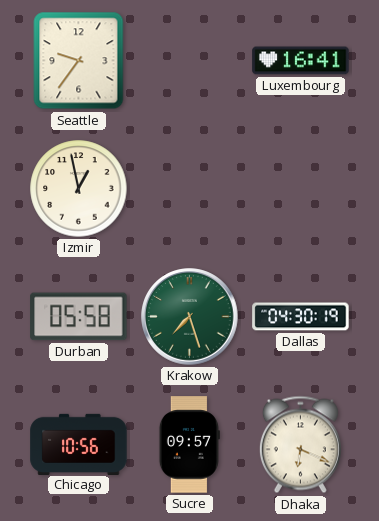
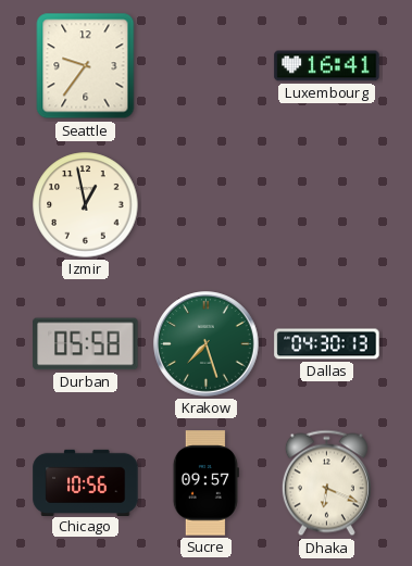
Dallas: 04:30:19 -> 04:30:13
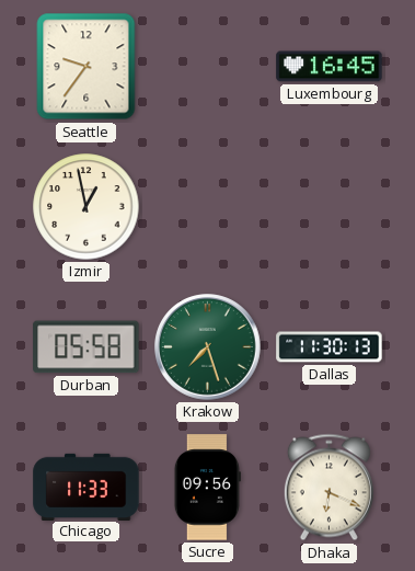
Luxembourg: 16:41 -> 16:45
Dallas: 04:30 -> 11:30
Chicago: 10:56 -> 11:33
Sucre: 09:57 -> 09:56
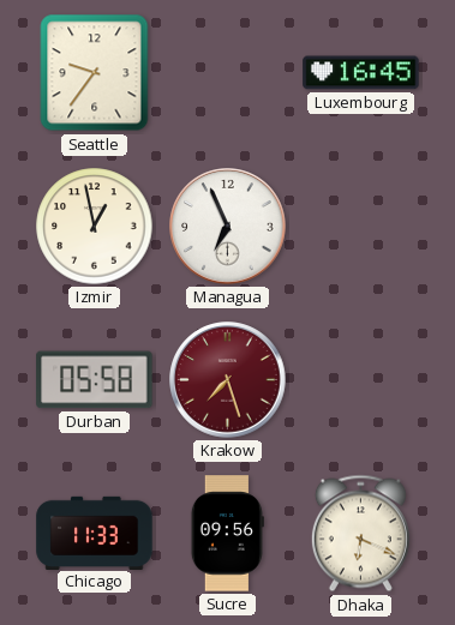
Managua: none -> 6:56
Krakow dial: green -> burgundy
Dallas: 11:30 -> none
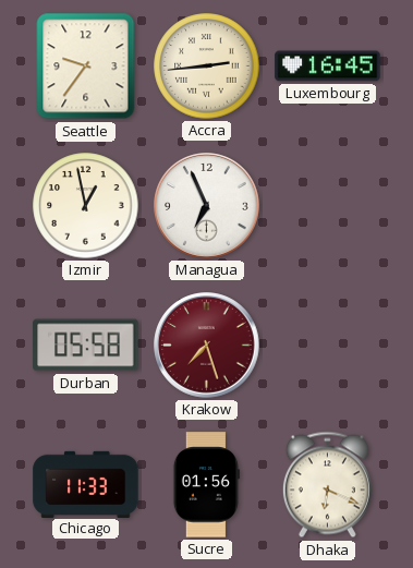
Accra: none -> 2:44
Sucre: 09:56 -> 01:56
